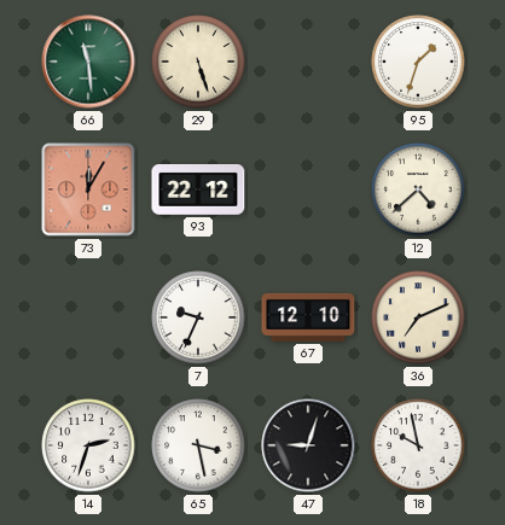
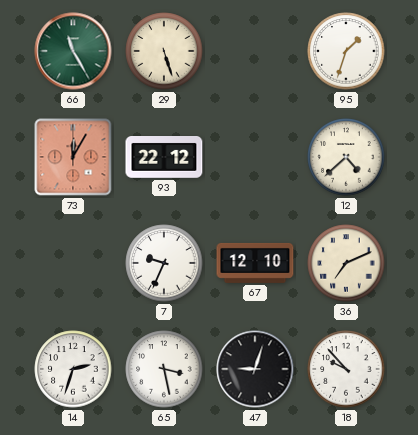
66: 11:29 -> 11:25
18: 9:58 -> 9:53
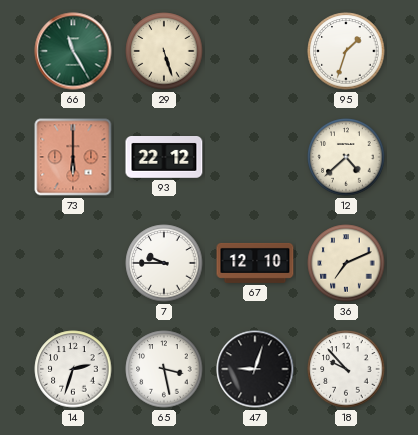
73: 12:05 -> 6:00
7: 9:34 -> 9:45
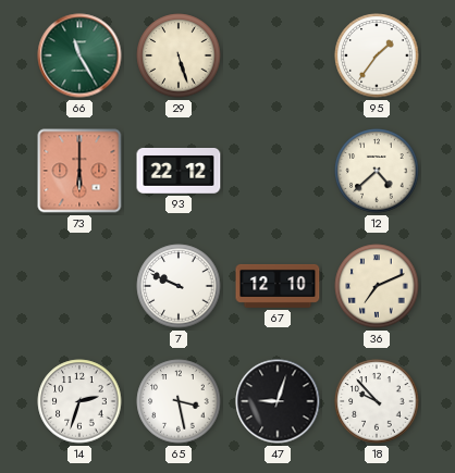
95: 1:33 -> 1:36
7: 9:45 -> 9:49
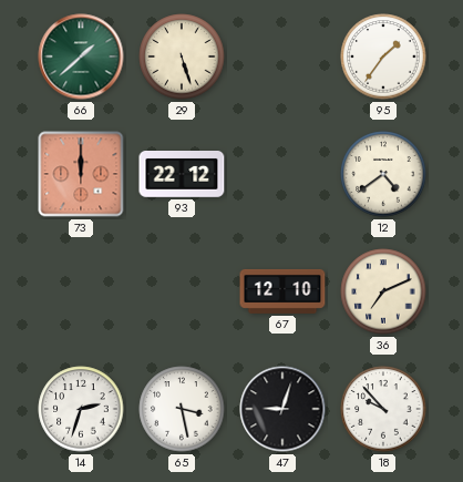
66: 11:25 -> 1:38
73: 6:00 -> 12:00
12: 4:38 -> 4:39
7: 9:49 -> none
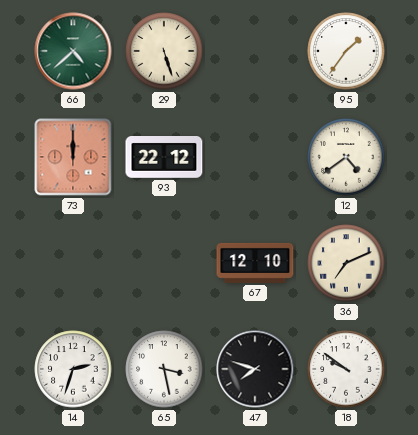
66: 1:38 -> 4:38
47: 9:03 -> 7:48
18: 9:53 -> 9:51
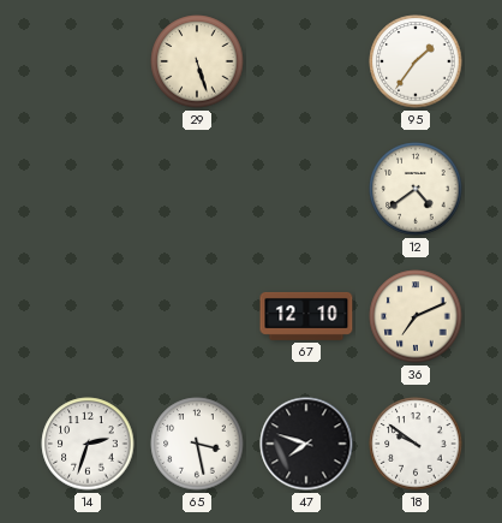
66: 4:38 -> none
73: 12:00 -> none
93: 22:12 -> none
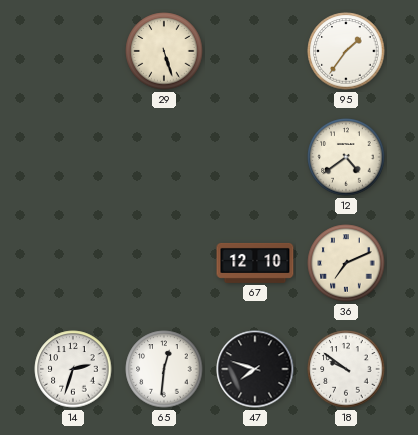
65: 3:28 -> 12:31
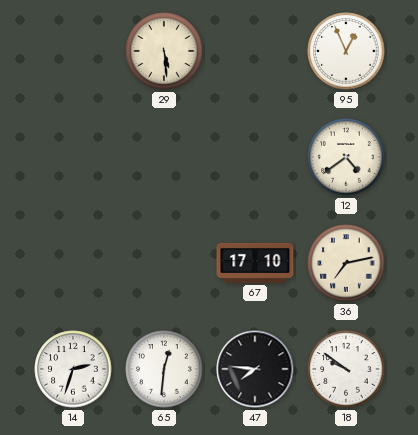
29: 5:27 -> 5:29
95: 1:36 -> 12:56
67: 12:10 -> 17:10
36: 7:11 -> 7:13
47: 7:48 -> 7:46
